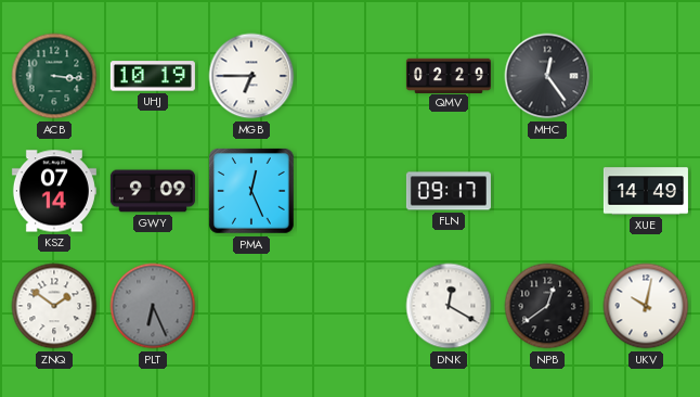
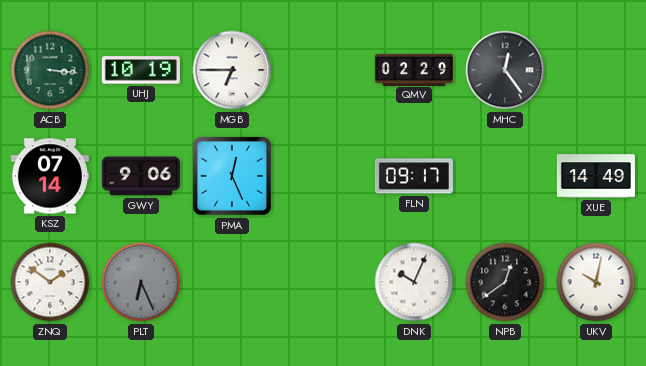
GWY: 9:09 -> 9:06
DNK: 12:20 -> 10:04
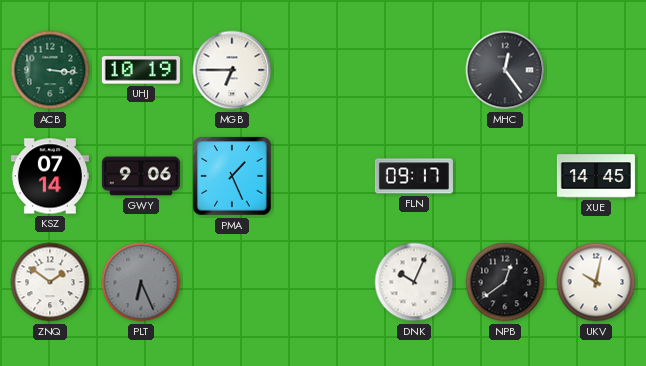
QMV: 02:29 -> none
PMA: 12:26 -> 1:26
XUE: 14:49 -> 14:45
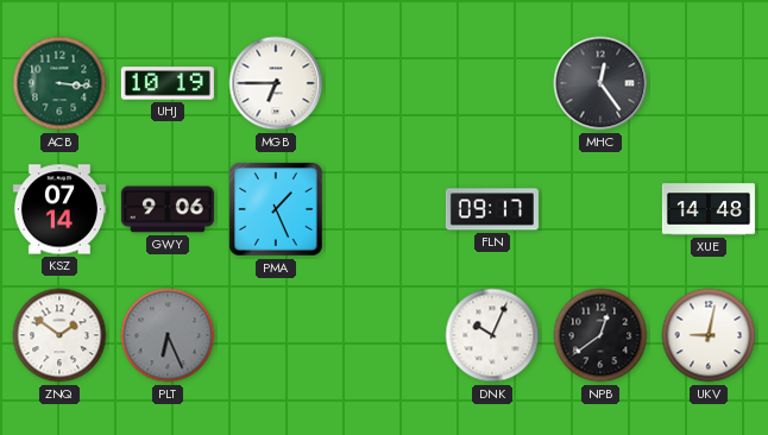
XUE: 14:45 -> 14:48
UKV: 10:02 -> 9:02
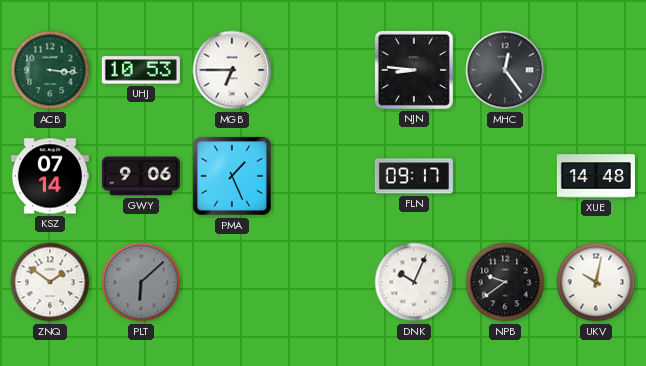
UHJ: 10:19 -> 10:53
NJN: none -> 8:46
PLT: 6:26 -> 6:08
NPB: 12:39 -> 9:39
UKV: 9:02 -> 10:02
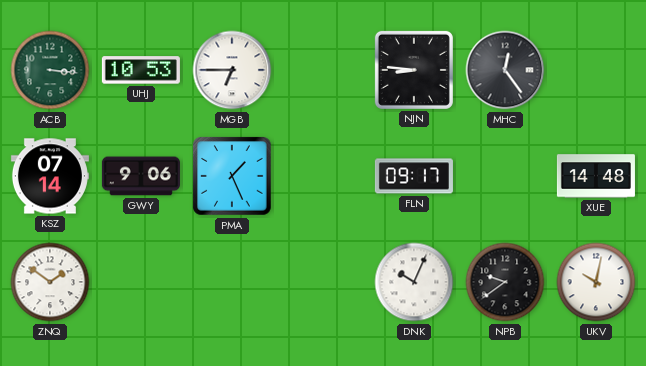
PLT: 6:08 -> none
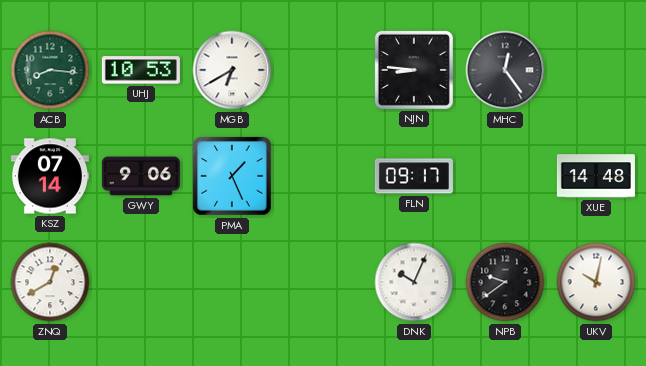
ACB: 3:16 -> 8:16
MGB: 6:45 -> 6:40
ZNQ: 1:51 -> 12:40
